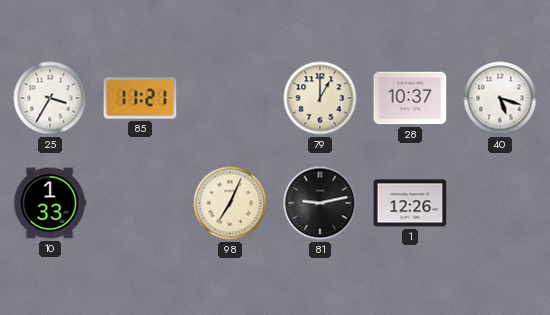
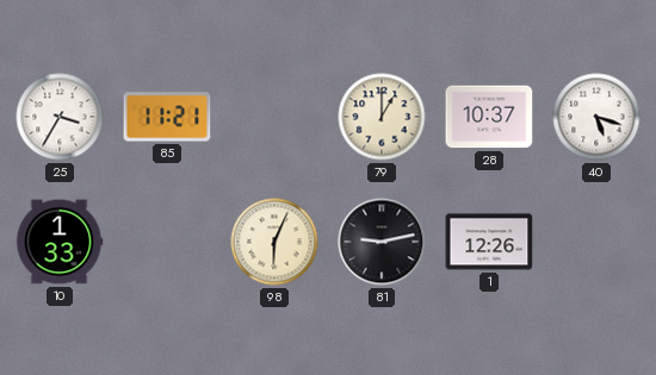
98: 7:04 -> 6:04
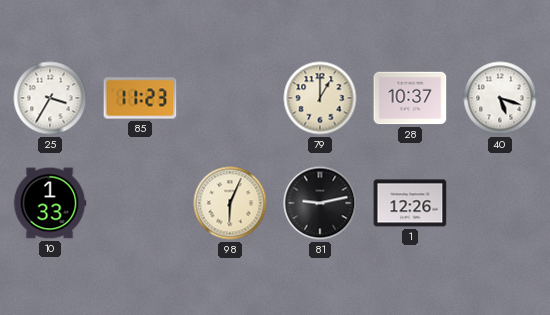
85: 11:21 -> 11:23
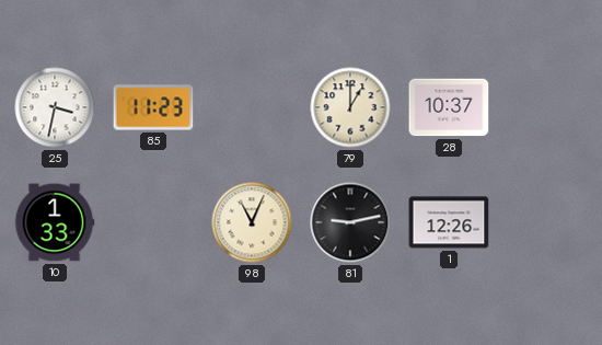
25: 3:35 -> 3:32
40: 5:18 -> none
98: 6:04 -> 11:04
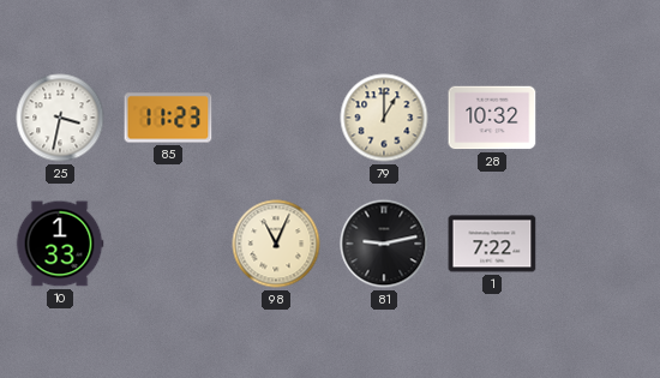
28: 10:37 -> 10:32
1: 12:26 -> 7:22
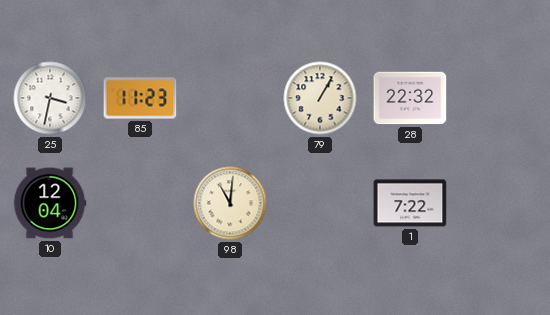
79: 1:00 -> 1:05
28: 10:32 -> 22:32
10: 1:33 -> 12:04
98: 11:04 -> 11:01
81: 9:13 -> none
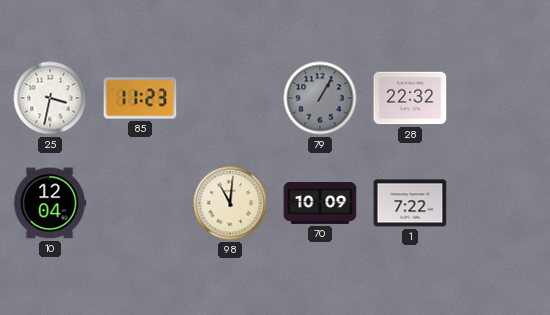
79 dial: cream -> grey
70: none -> 10:09
